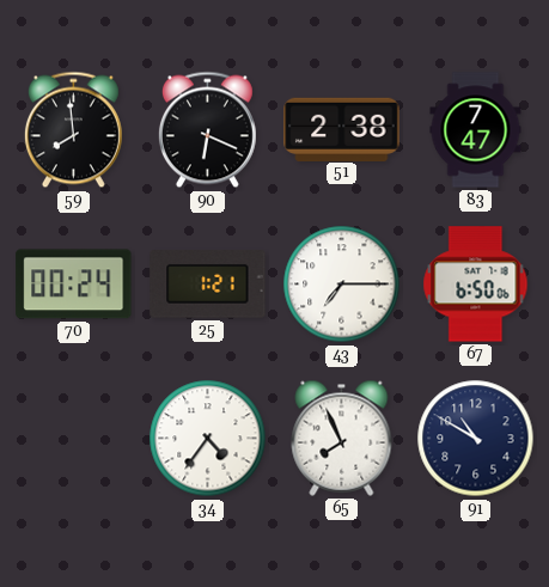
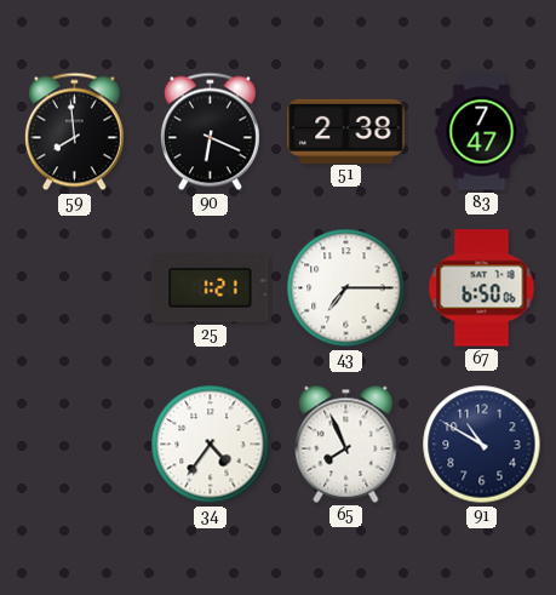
70: 00:24 -> none
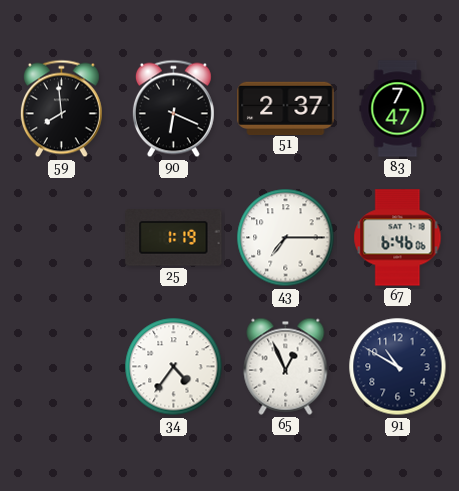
51: 2:38 -> 2:37
25: 1:21 -> 1:19
67: 6:50 -> 6:46
65: 7:56 -> 12:56
